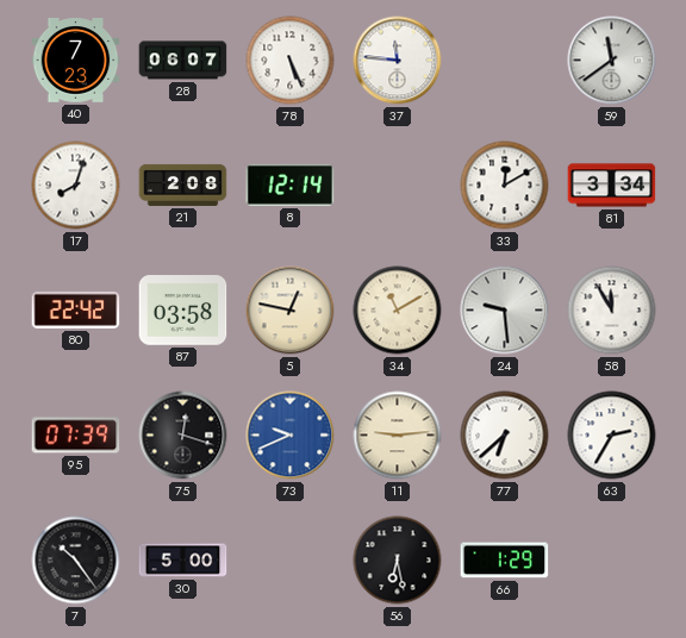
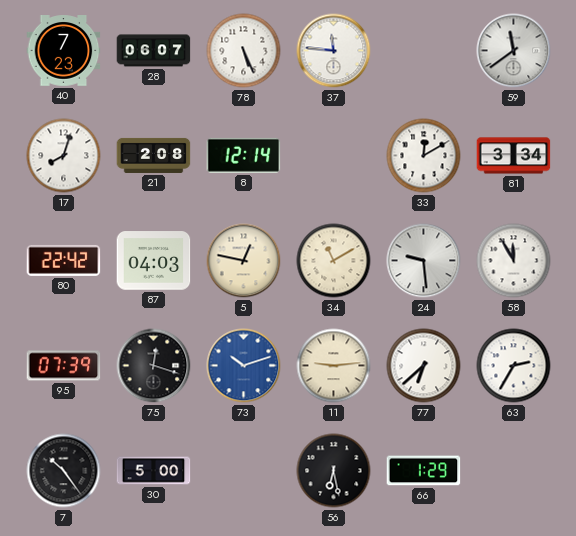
87: 03:58 -> 04:03
73: 9:41 -> 10:12
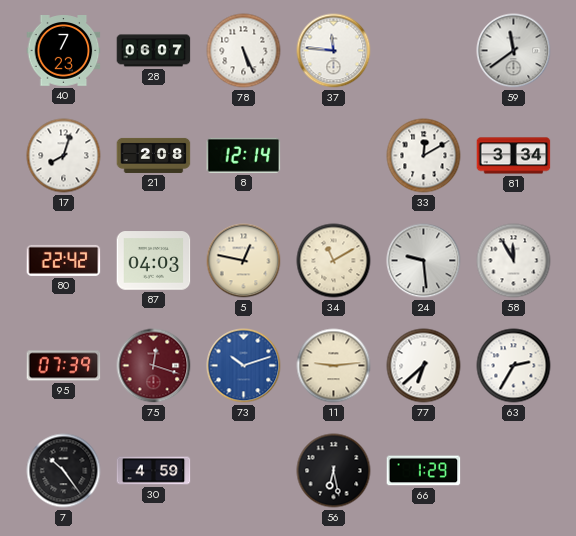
75 dial: black -> burgundy
30: 5:00 -> 4:59
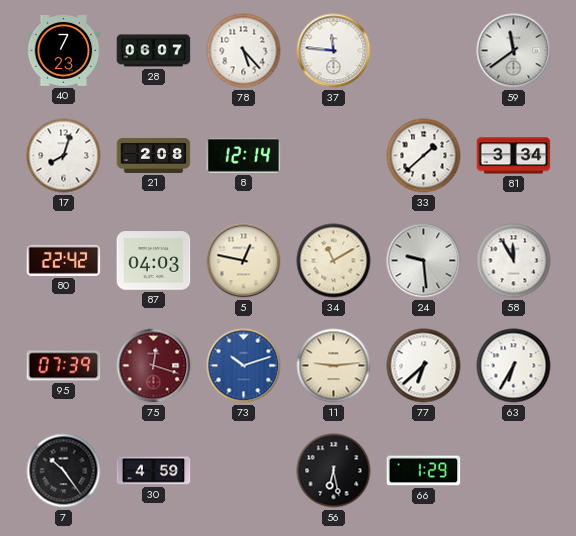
78: 5:26 -> 5:23
33: 12:10 -> 1:38
63: 2:35 -> 6:35
